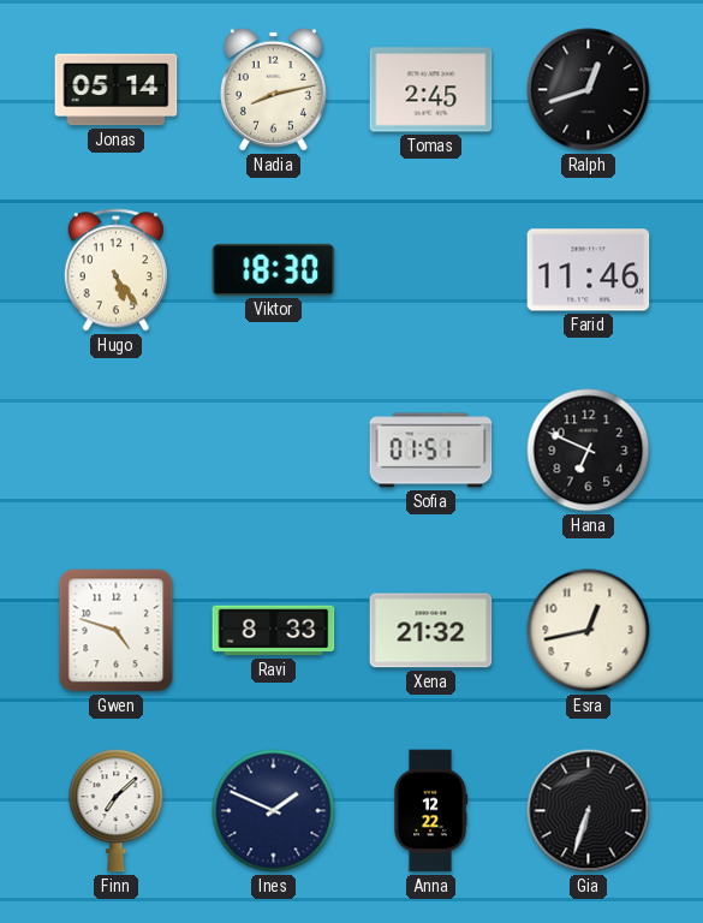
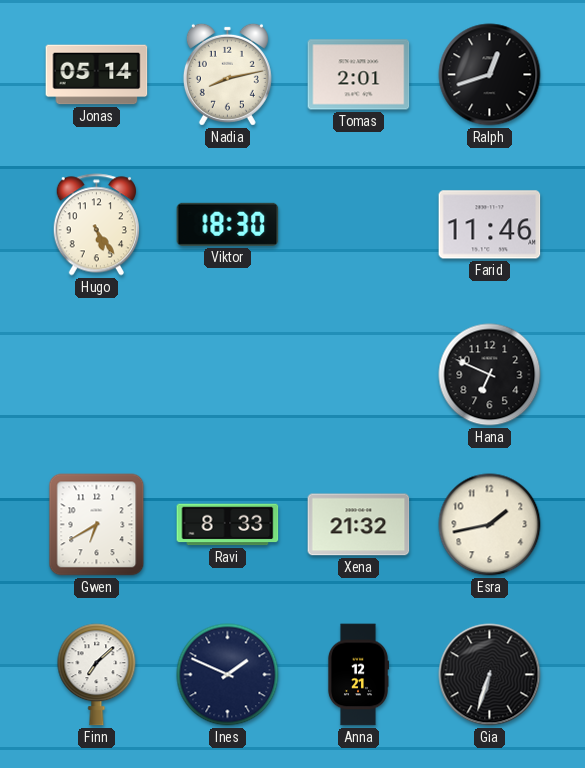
Tomas: 2:45 -> 2:01
Sofia: 01:51 -> none
Gwen: 4:48 -> 6:40
Esra: 12:43 -> 1:43
Anna: 12:22 -> 12:21
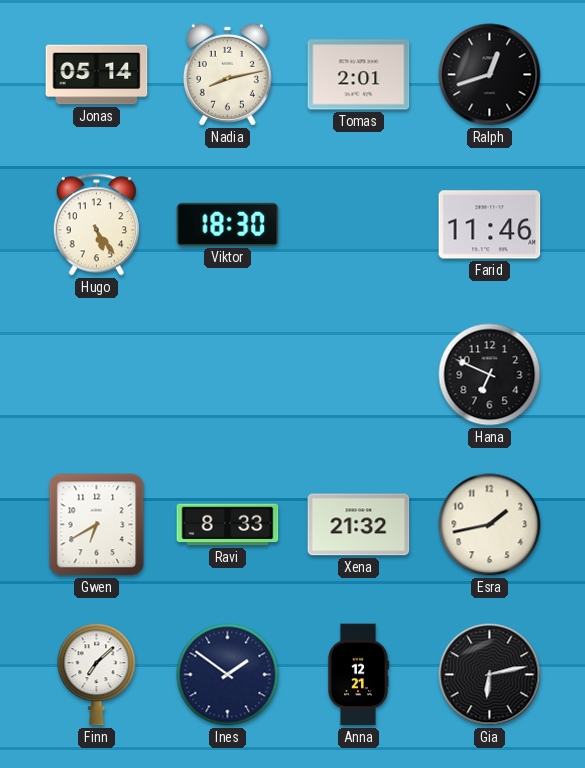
Ines: 1:49 -> 1:51
Gia: 6:33 -> 6:13
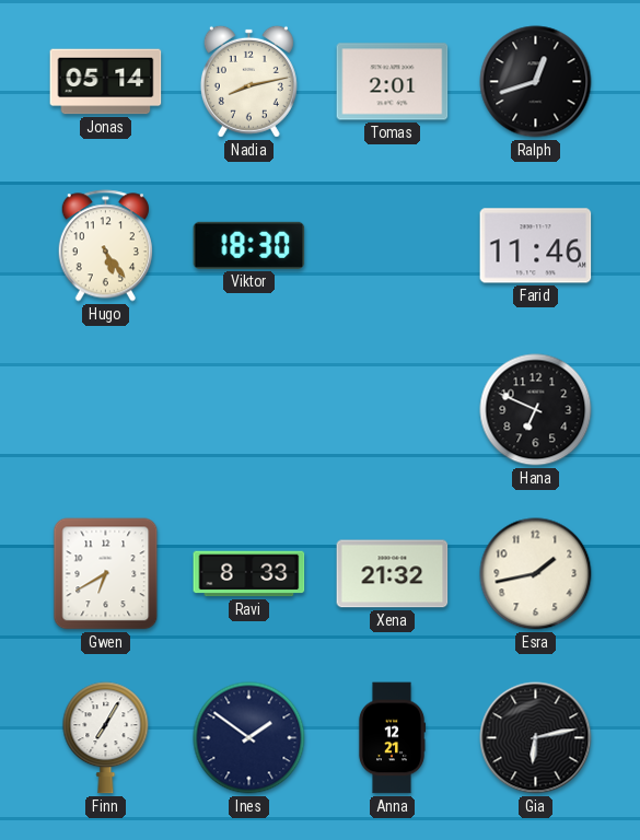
Finn: 7:08 -> 7:05
